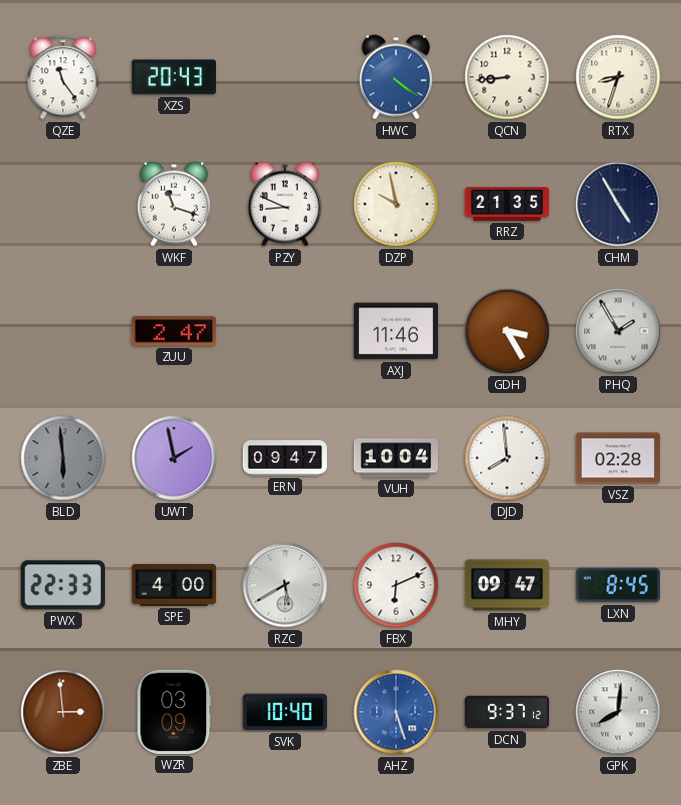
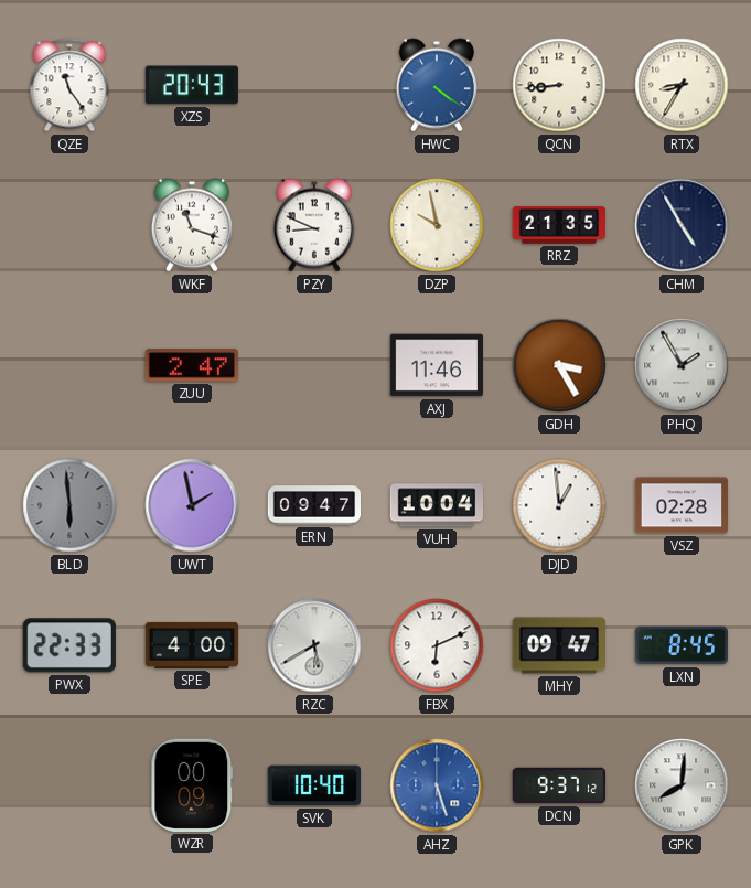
RTX: 8:33 -> 8:35
DJD: 7:59 -> 12:59
ZBE: 2:59 -> none
WZR: 03:09 -> 00:09
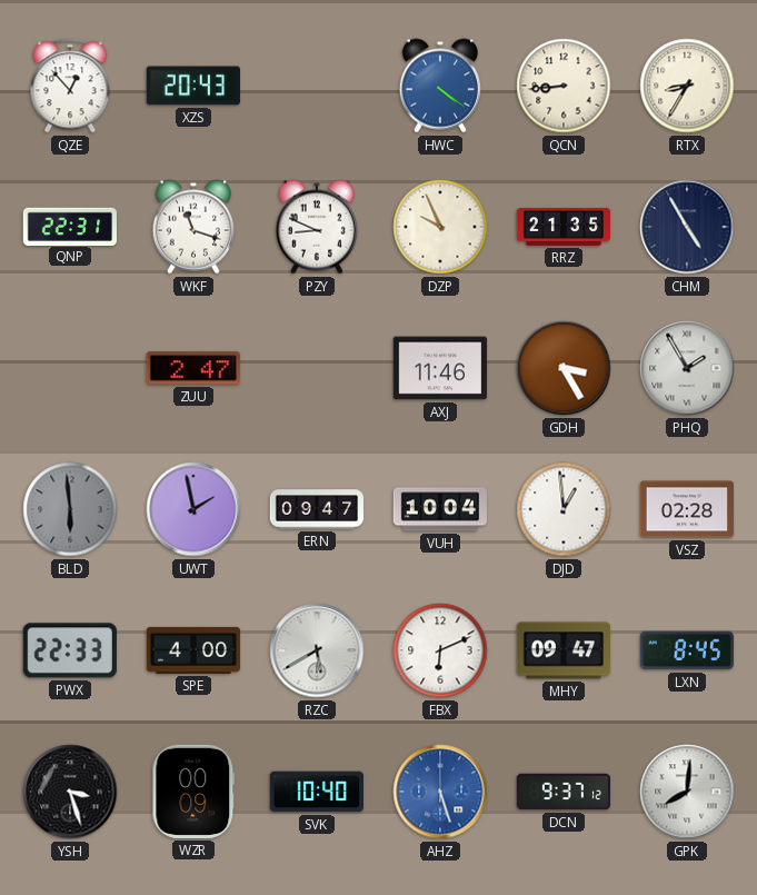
QZE: 11:24 -> 12:53
QNP: none -> 22:31
DZP: 9:58 -> 9:56
YSH: none -> 3:27
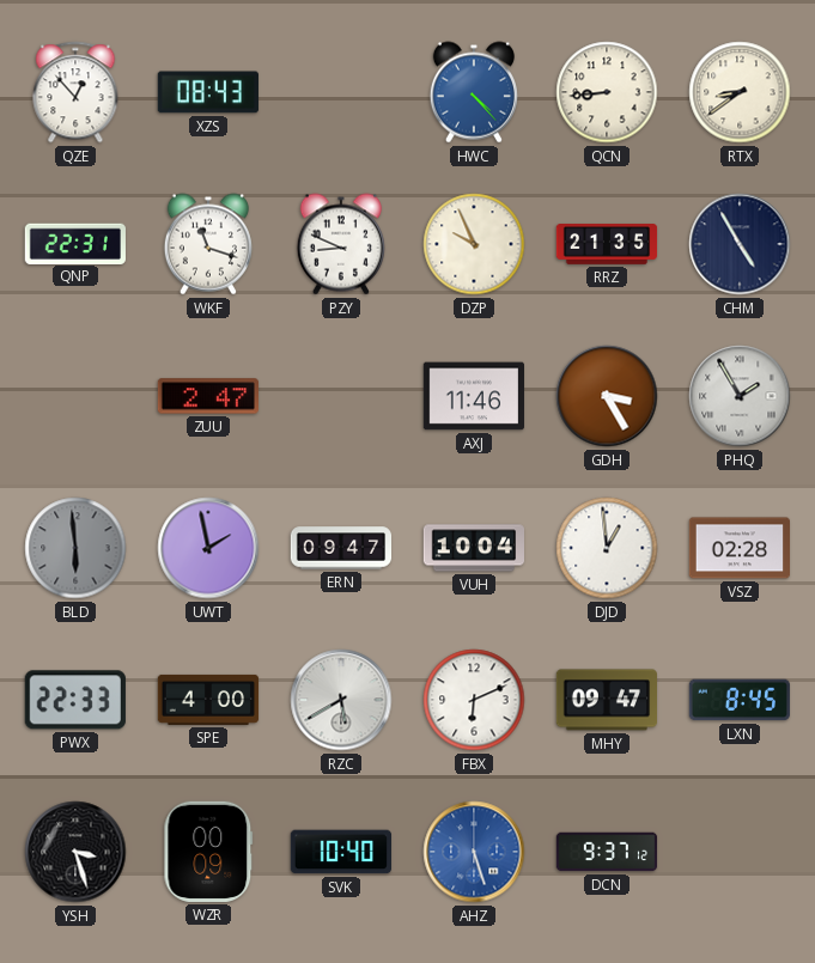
XZS: 20:43 -> 08:43
HWC: 4:21 -> 4:23
RTX: 8:35 -> 8:39
GPK: 8:01 -> none
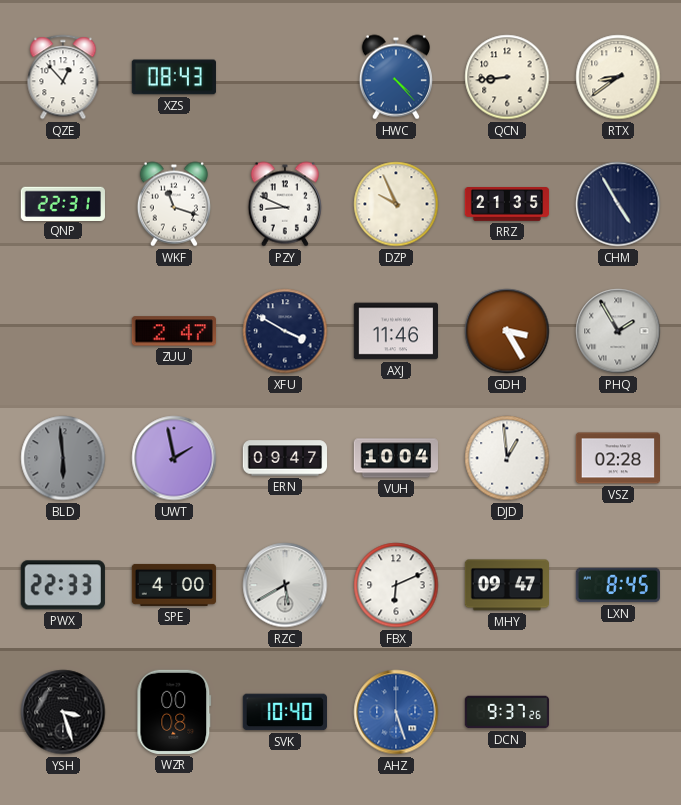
XFU: none -> 3:50
WZR: 00:09 -> 00:08
DCN: 9:37:12 -> 9:37:26
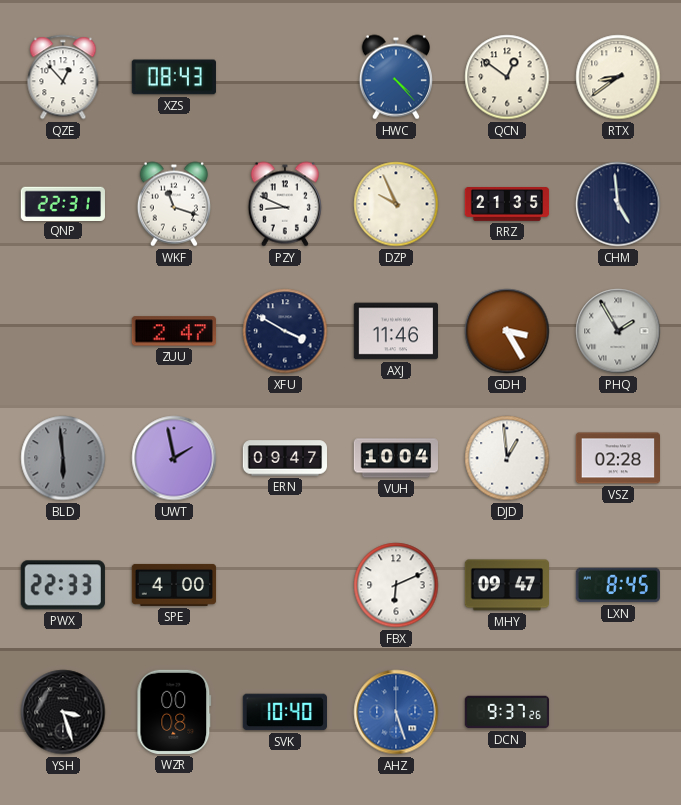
QCN: 8:44 -> 12:51
CHM: 4:55 -> 4:59
RZC: 5:40 -> none
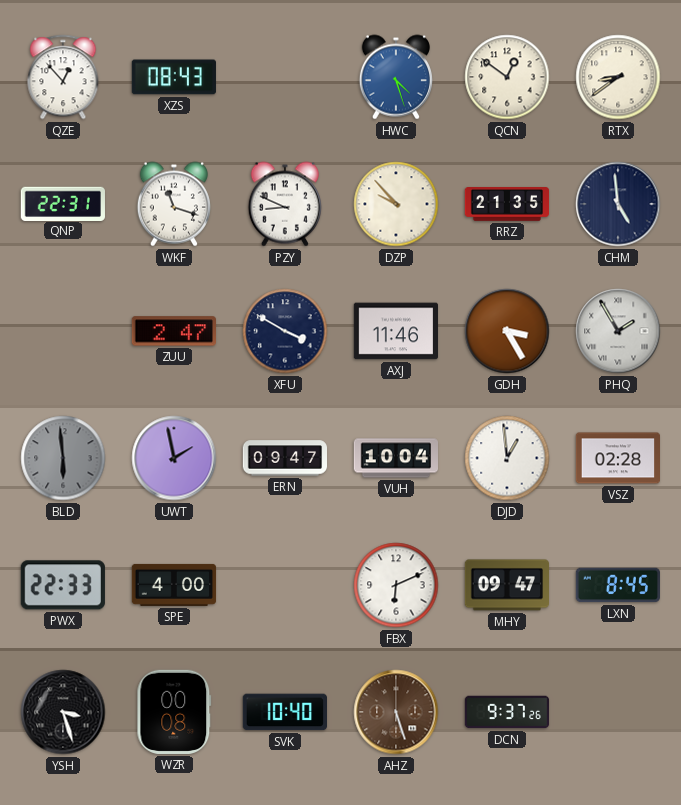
HWC: 4:23 -> 4:27
DZP: 9:56 -> 9:53
AHZ dial: blue -> brown
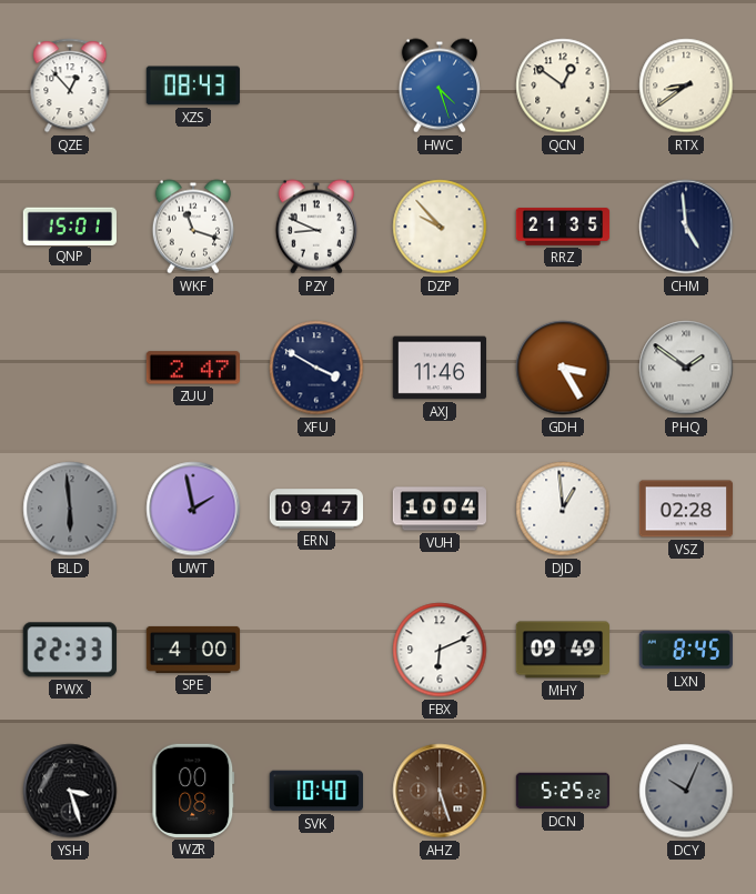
QNP: 22:31 -> 15:01
PHQ: 1:55 -> 1:51
MHY: 09:47 -> 09:49
DCN: 9:37 -> 5:25
DCY: none -> 10:04
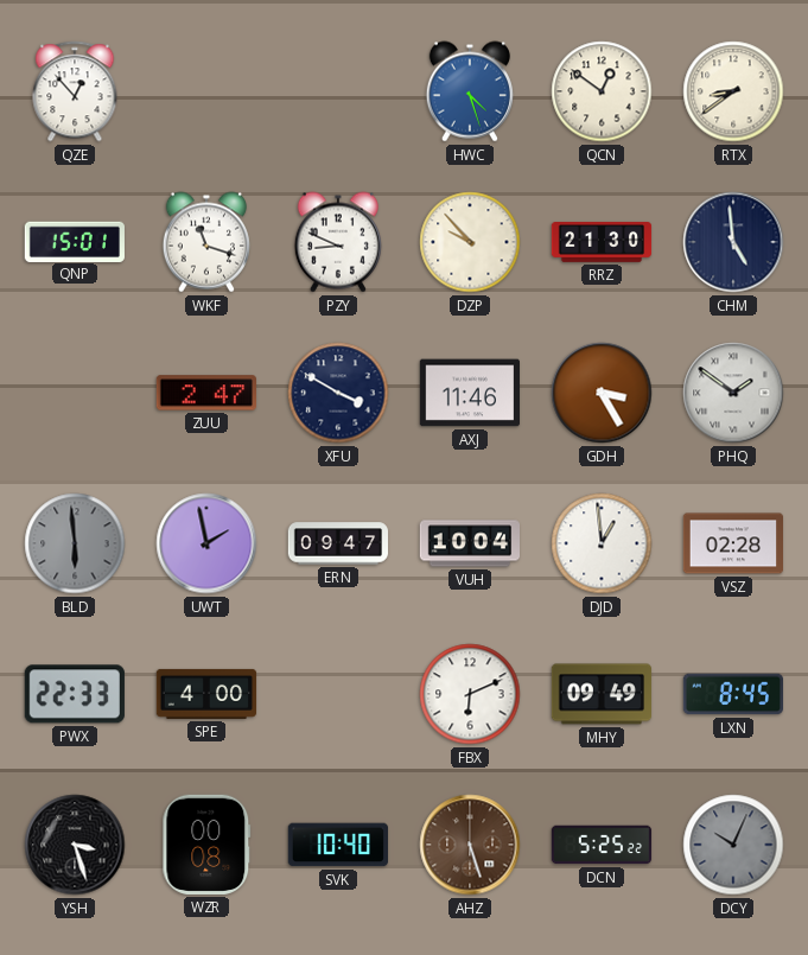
XZS: 08:43 -> none
RRZ: 21:35 -> 21:30
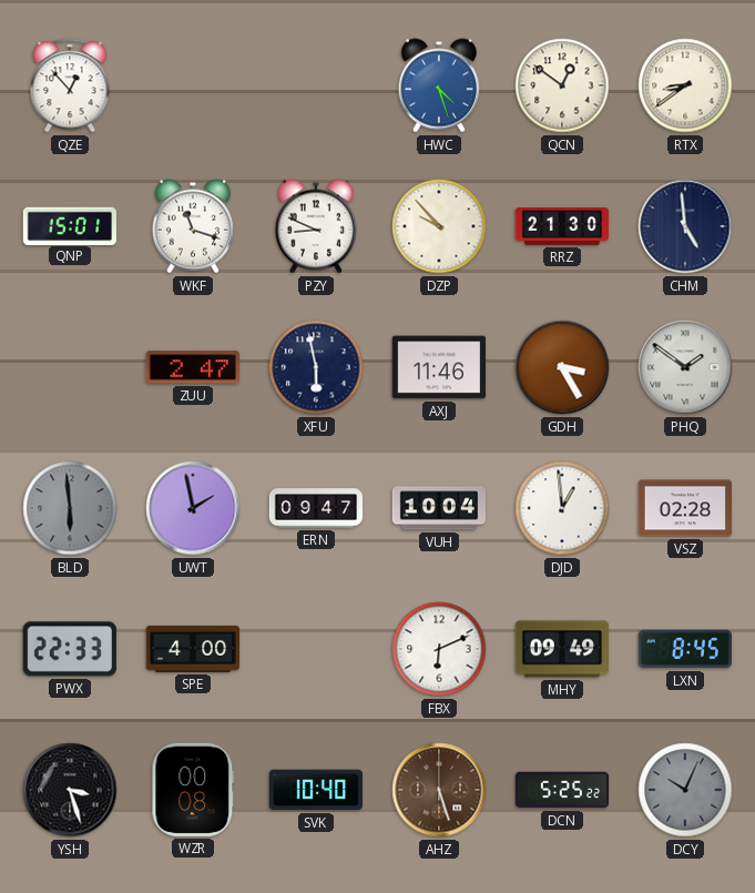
XFU: 3:50 -> 5:58
